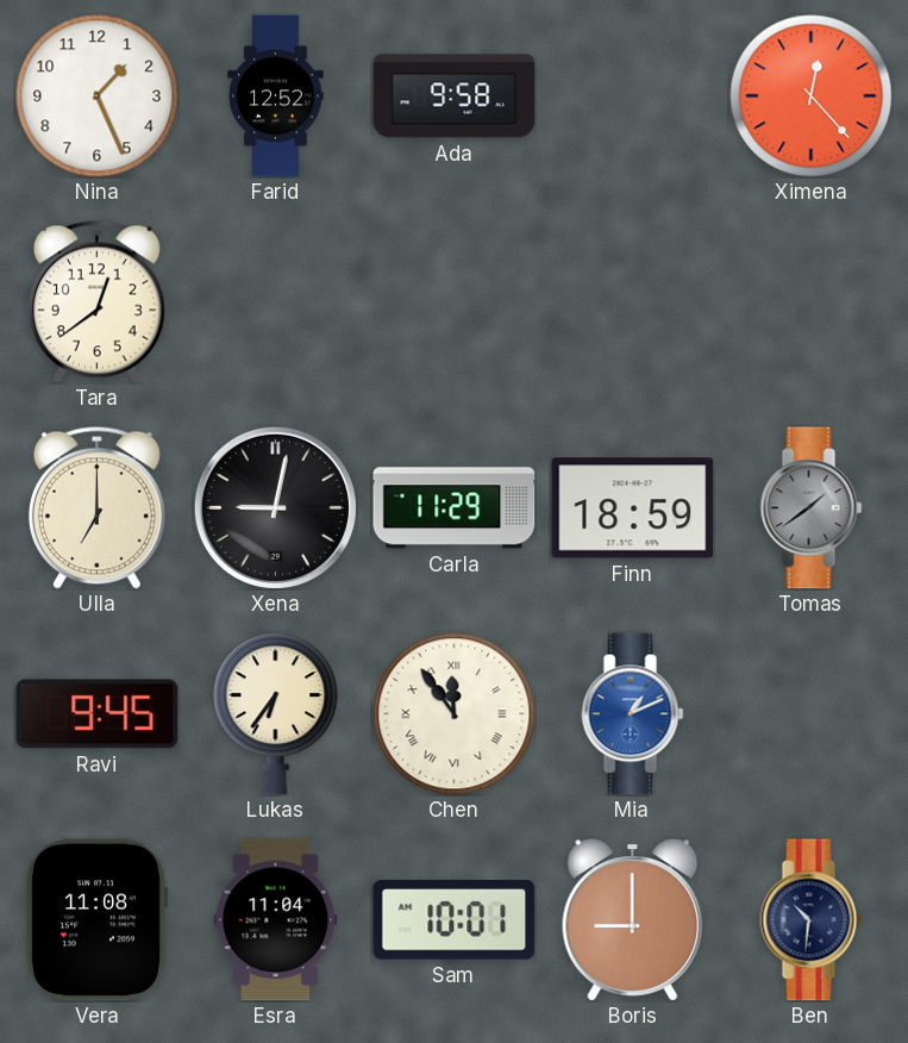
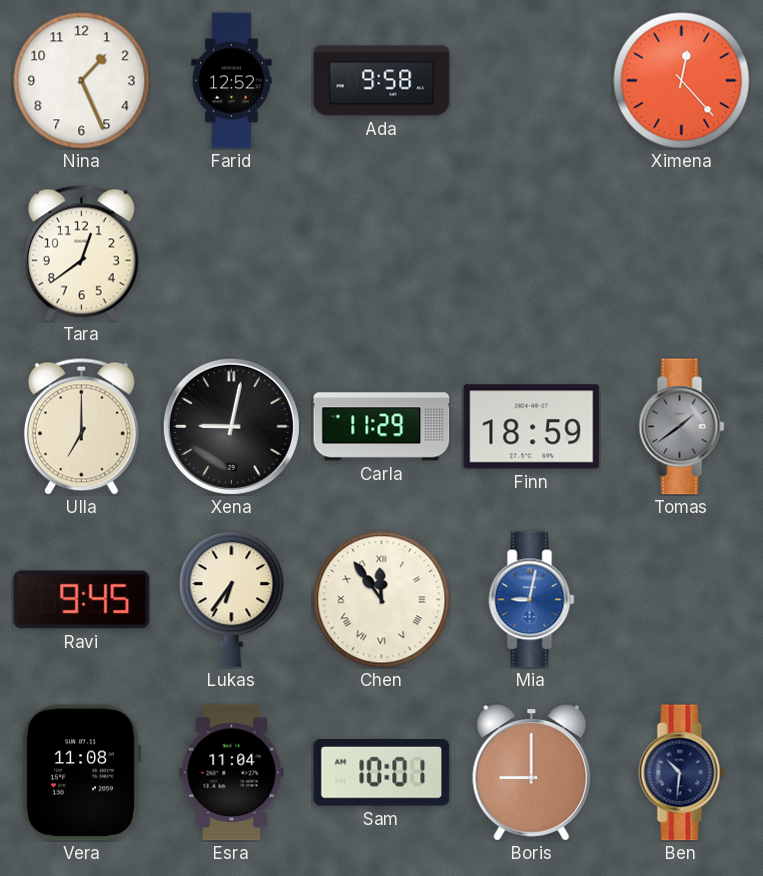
Mia: 1:11 -> 9:02
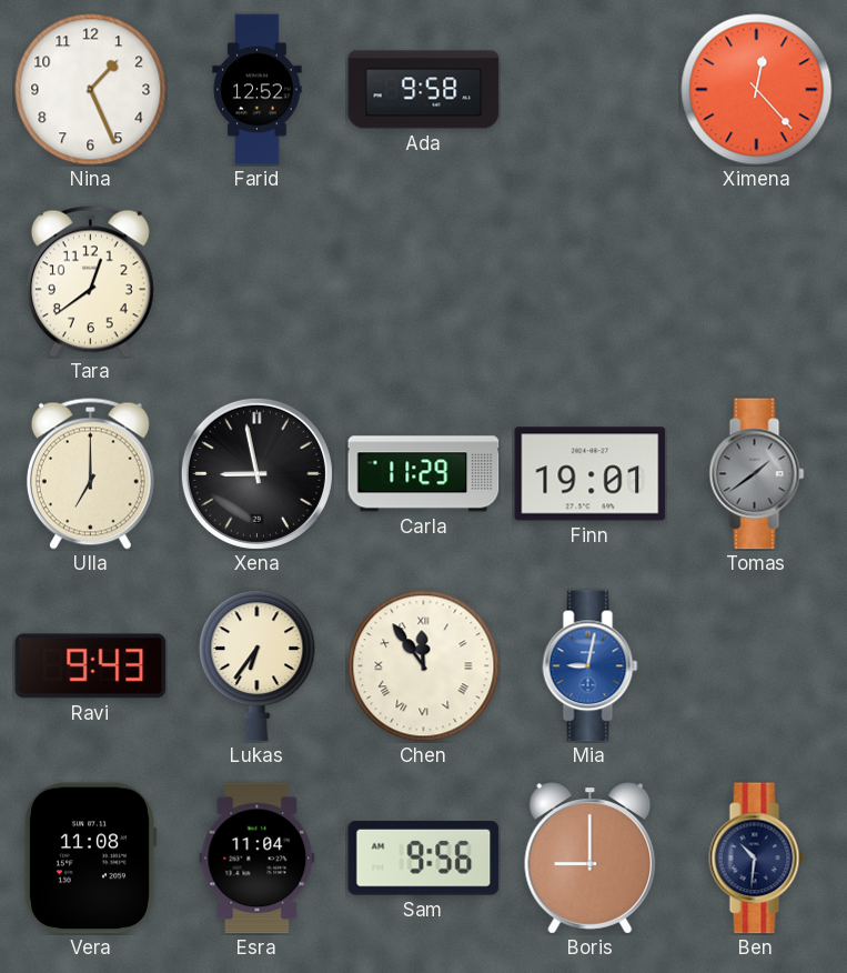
Xena: 9:02 -> 8:58
Finn: 18:59 -> 19:01
Ravi: 9:45 -> 9:43
Sam: 10:01 -> 9:56
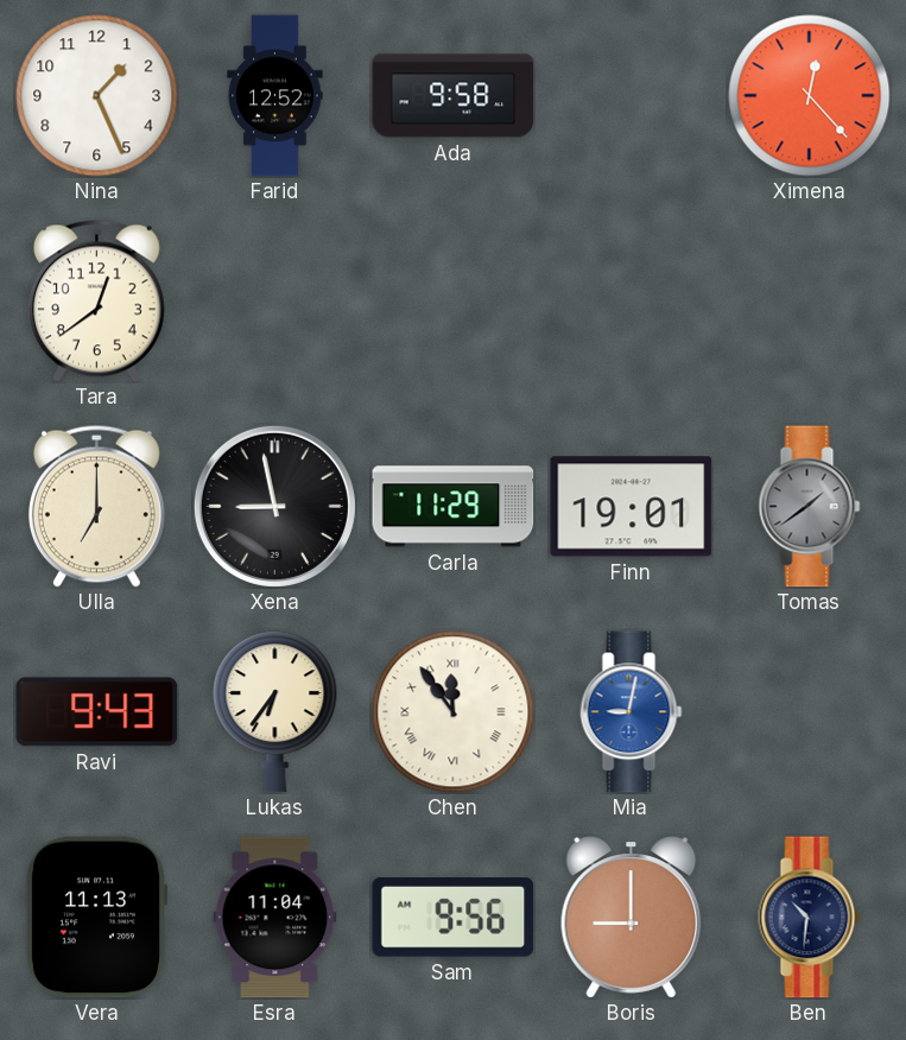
Vera: 11:08 -> 11:13
